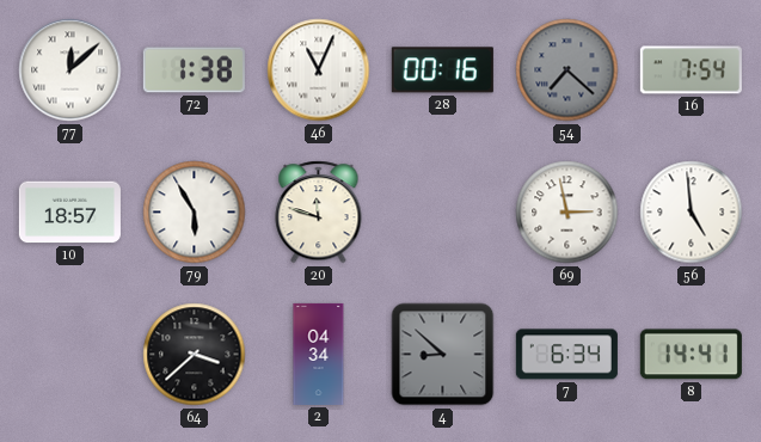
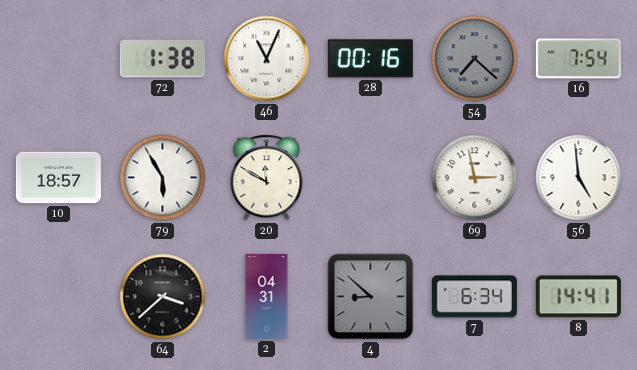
77: 12:08 -> none
20: 11:48 -> 11:50
2: 04:34 -> 04:31
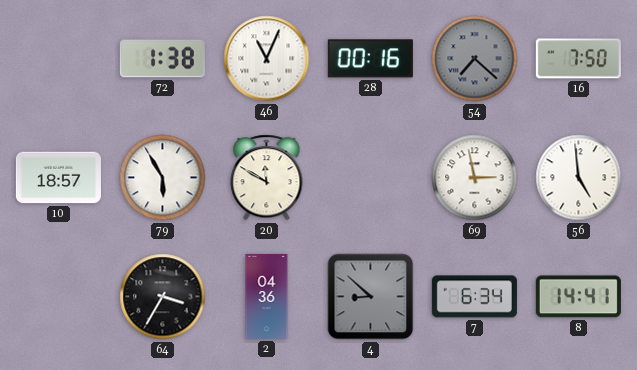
16: 7:54 -> 7:50
64: 3:38 -> 3:35
2: 04:31 -> 04:36
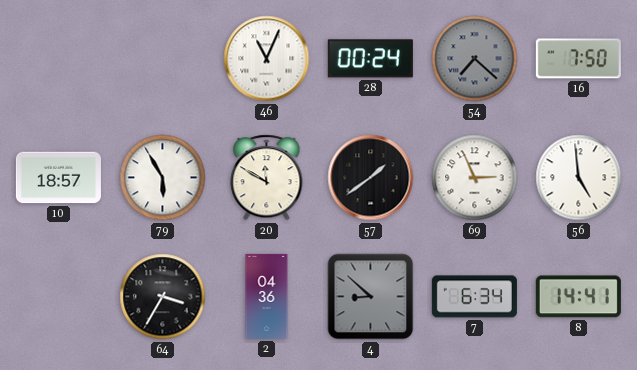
72: 1:38 -> none
28: 00:16 -> 00:24
57: none -> 1:39
69: 2:58 -> 2:56
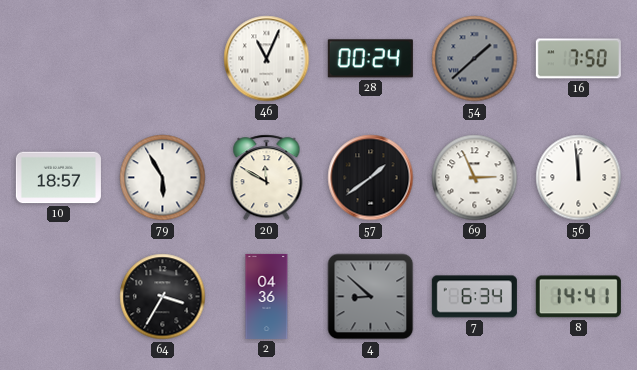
54: 7:22 -> 1:38
56: 4:59 -> 11:59
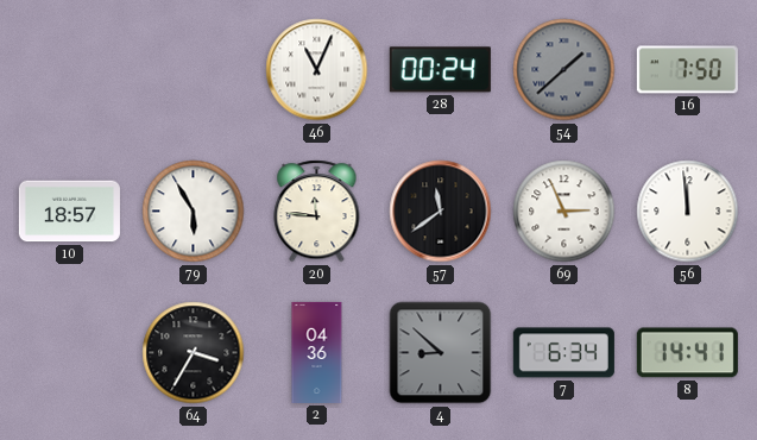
20: 11:50 -> 11:46
57: 1:39 -> 11:39
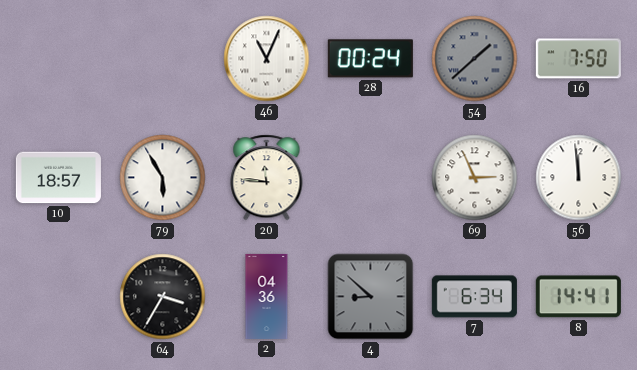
57: 11:39 -> none
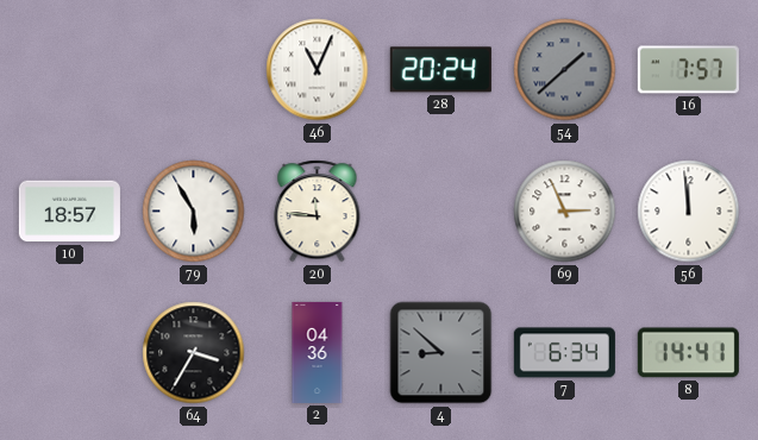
28: 00:24 -> 20:24
16: 7:50 -> 7:57
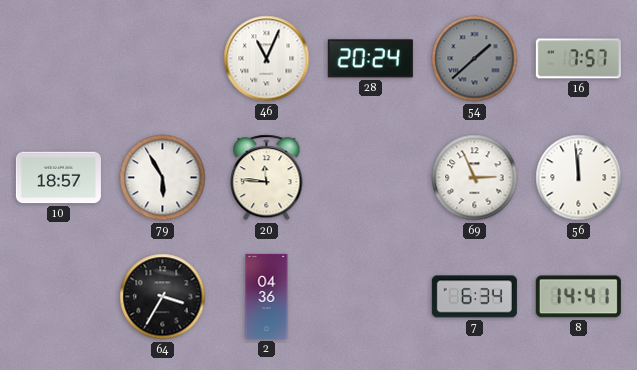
4: 8:52 -> none
